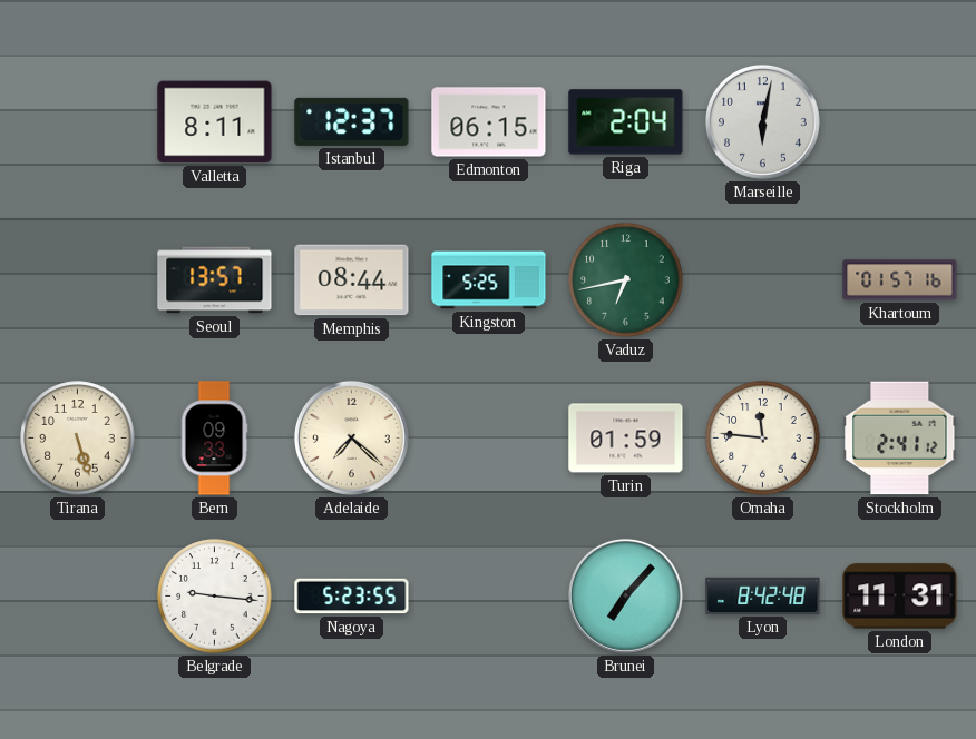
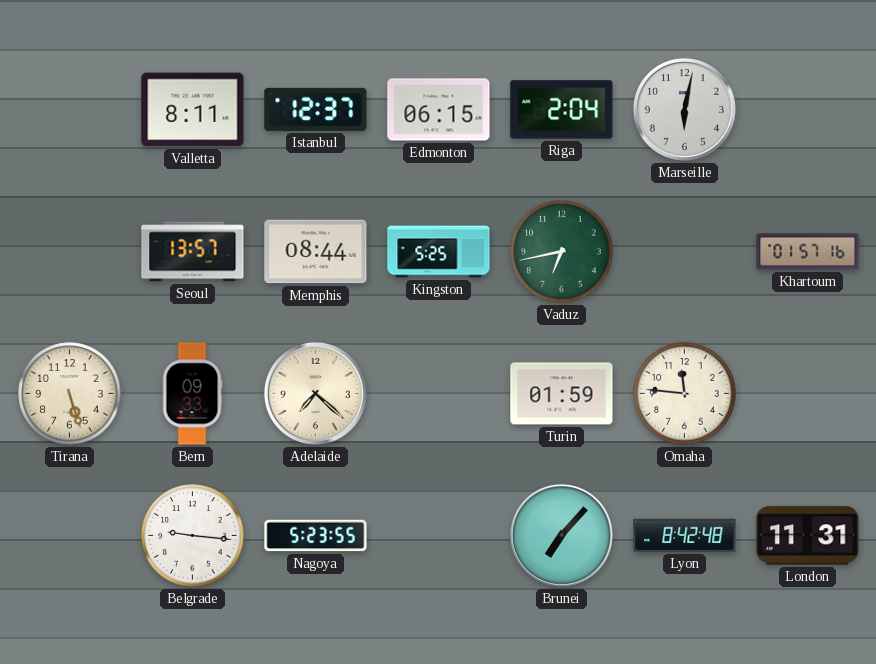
Stockholm: 2:41 -> none
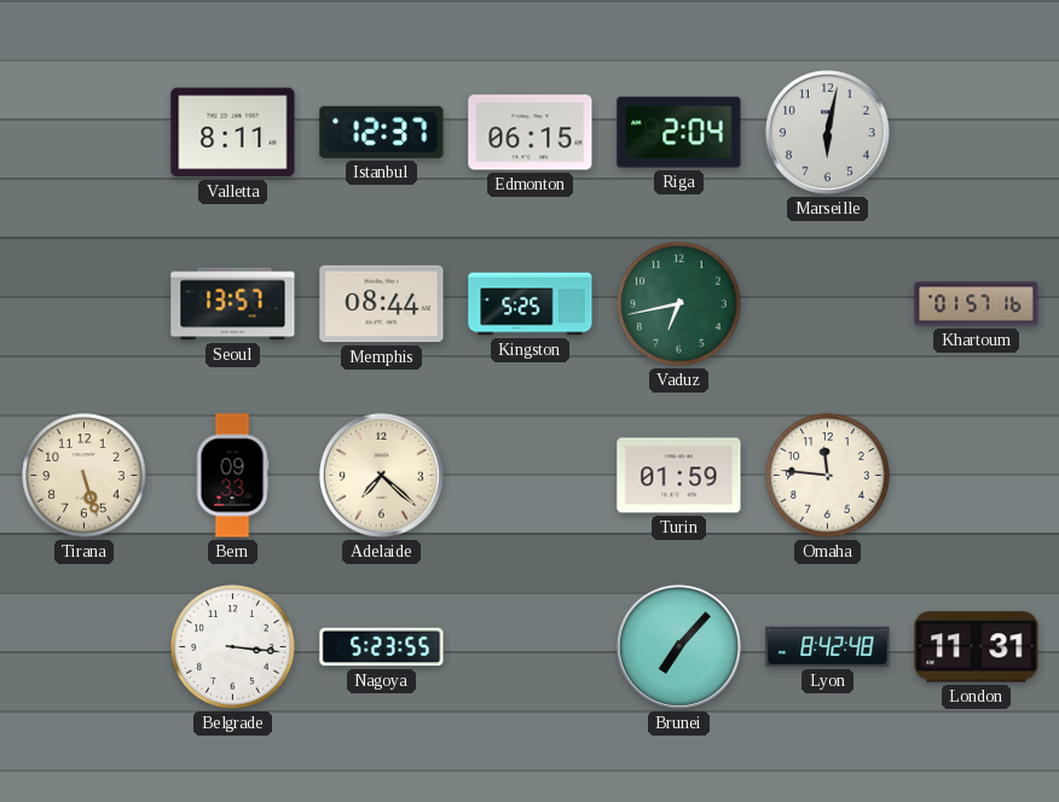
Belgrade: 9:16 -> 3:16
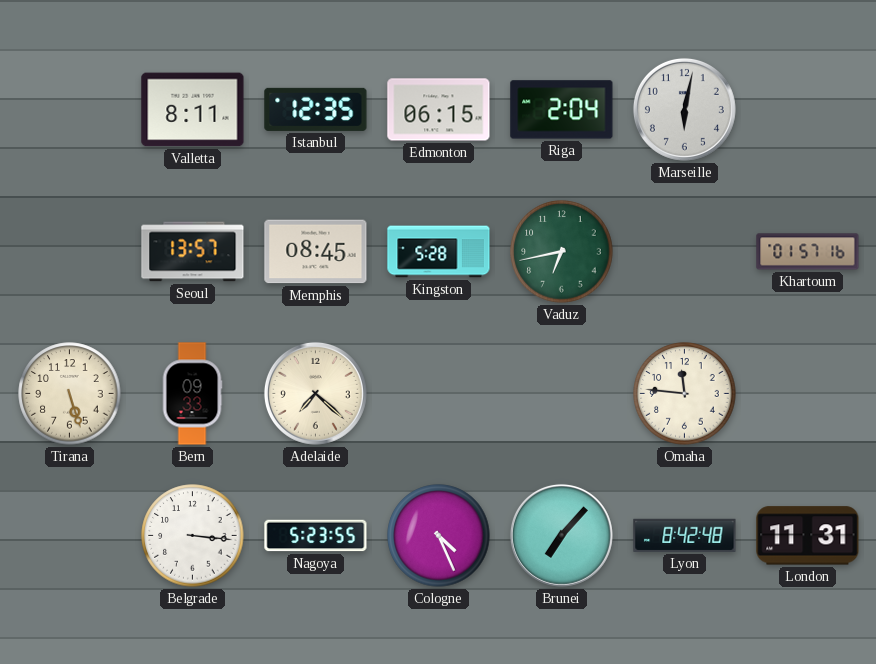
Istanbul: 12:37 -> 12:35
Memphis: 08:44 -> 08:45
Kingston: 5:25 -> 5:28
Turin: 01:59 -> none
Cologne: none -> 4:26
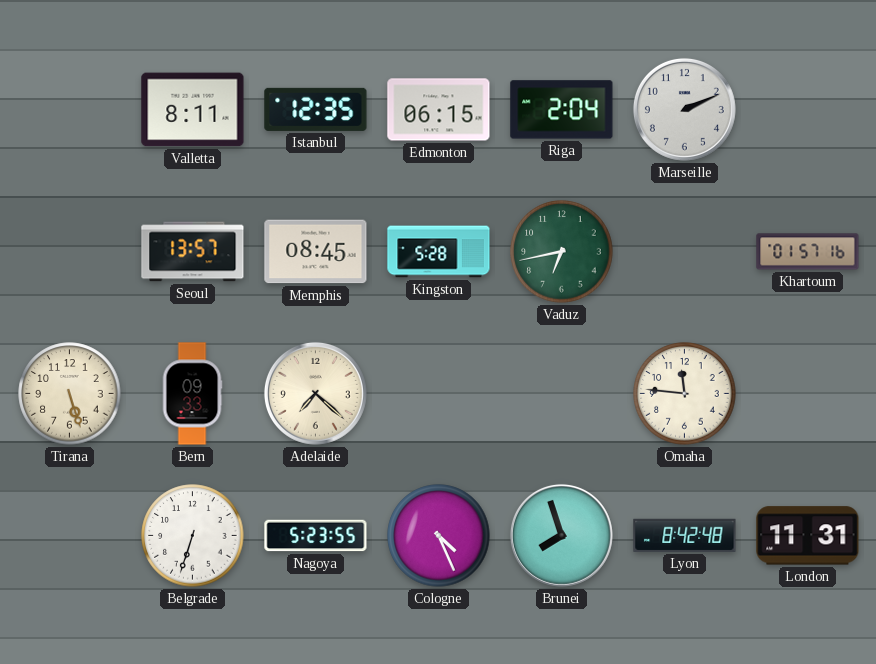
Marseille: 6:02 -> 2:11
Belgrade: 3:16 -> 6:33
Brunei: 7:07 -> 7:57
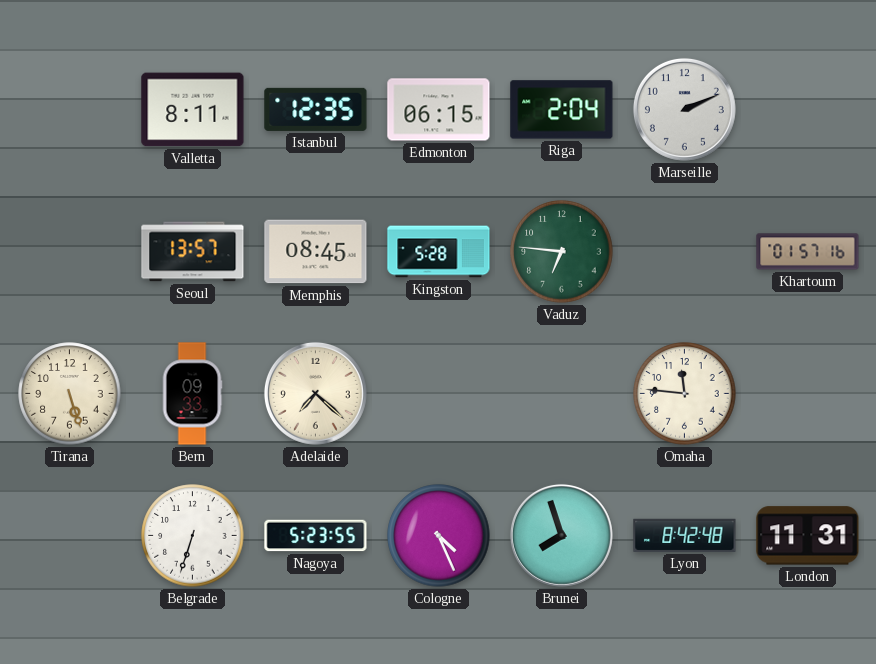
Vaduz: 6:43 -> 6:46
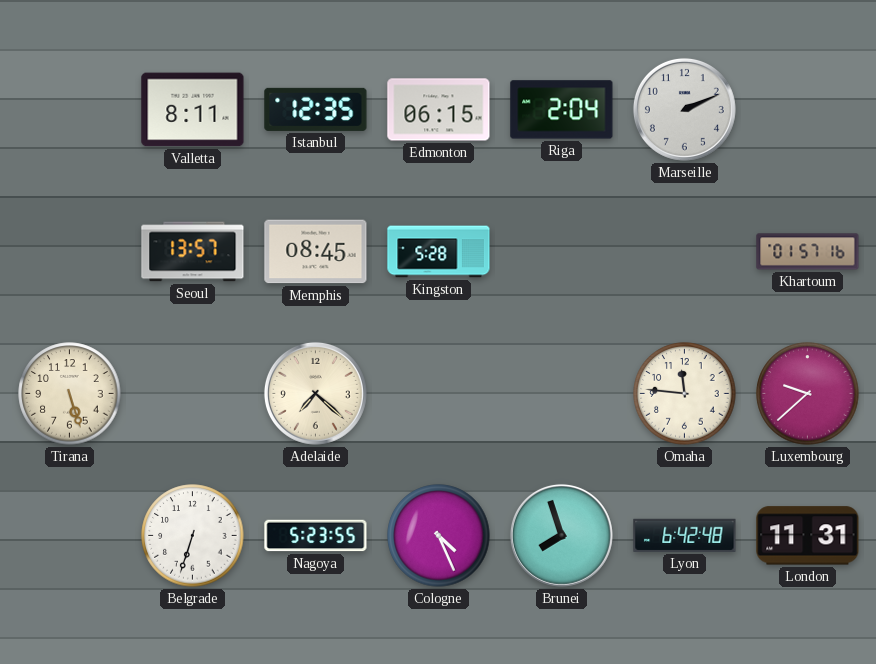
Vaduz: 6:46 -> none
Bern: 09:33 -> none
Luxembourg: none -> 9:38
Lyon: 8:42 -> 6:42
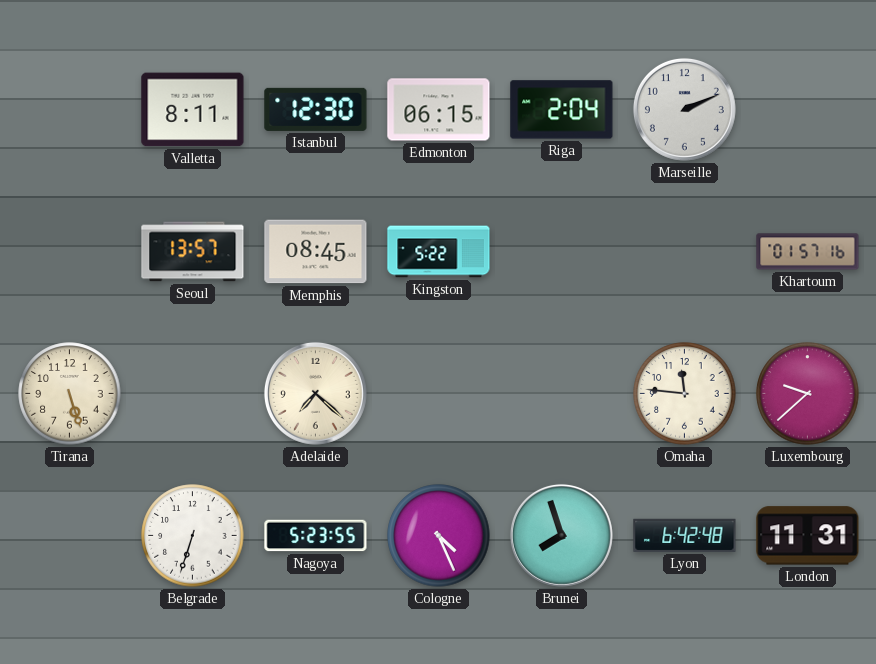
Istanbul: 12:35 -> 12:30
Kingston: 5:28 -> 5:22
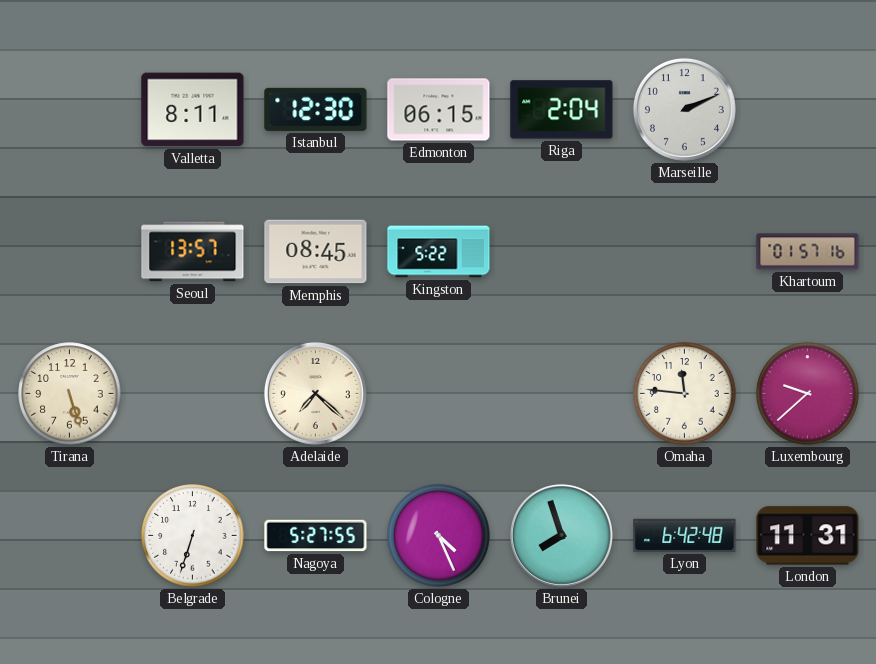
Nagoya: 5:23 -> 5:27
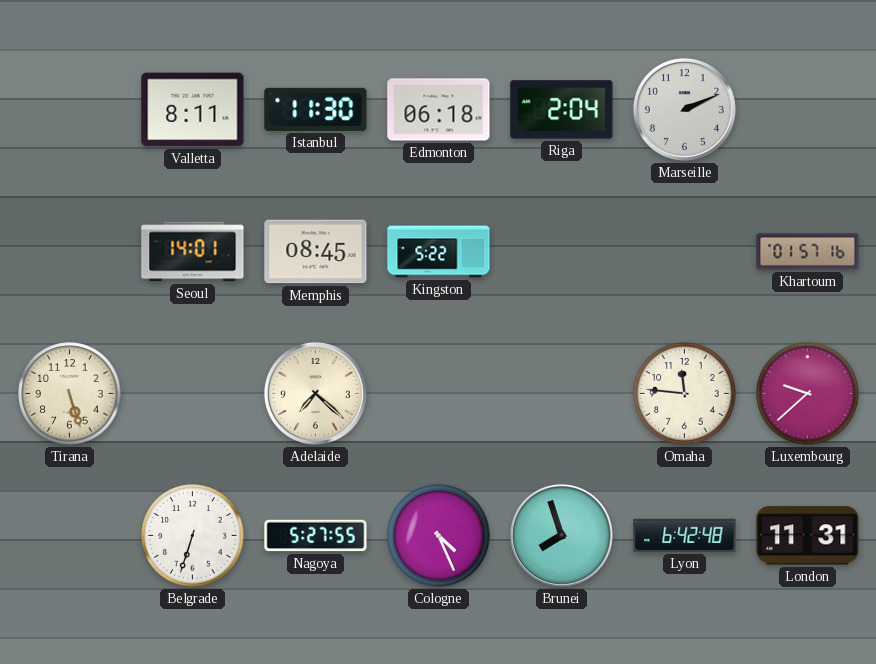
Istanbul: 12:30 -> 11:30
Edmonton: 06:15 -> 06:18
Seoul: 13:57 -> 14:01
